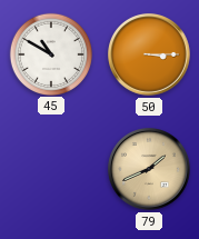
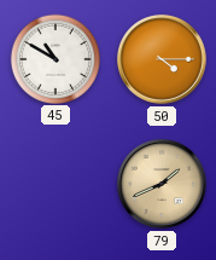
50: 3:15 -> 4:15
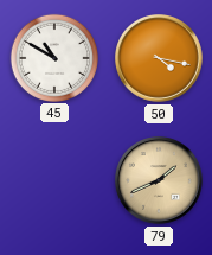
50: 4:15 -> 4:17
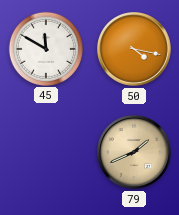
45: 10:50 -> 11:50
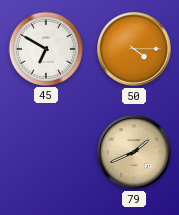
45: 11:50 -> 6:50
50: 4:17 -> 4:15
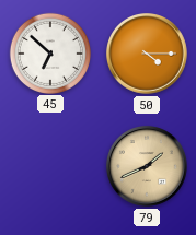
45: 6:50 -> 6:52
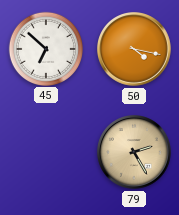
50: 4:15 -> 4:17
79: 1:41 -> 2:25
